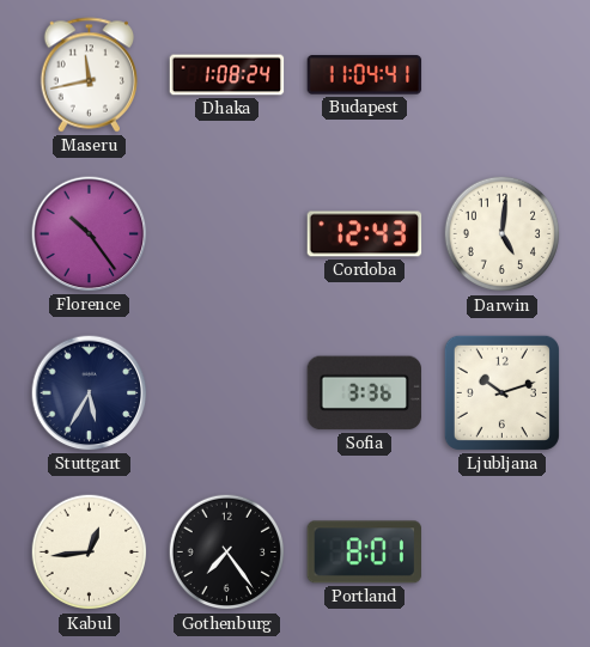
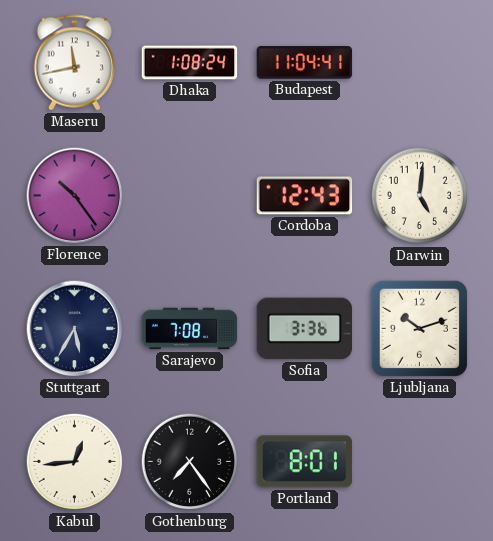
Sarajevo: none -> 7:08
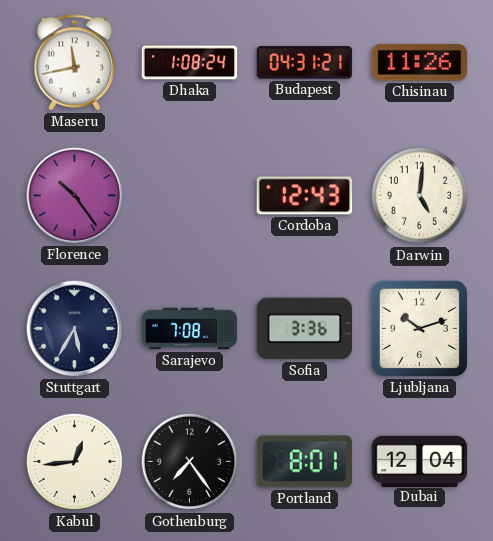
Budapest: 11:04 -> 04:31
Chisinau: none -> 11:26
Dubai: none -> 12:04
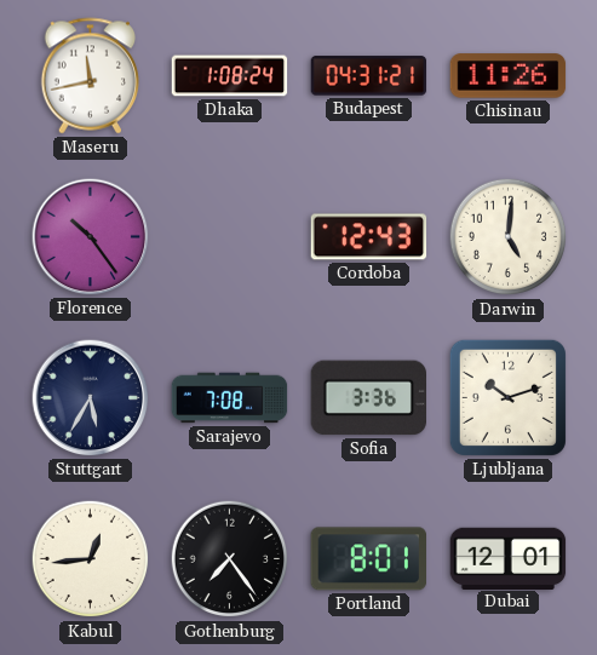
Dubai: 12:04 -> 12:01
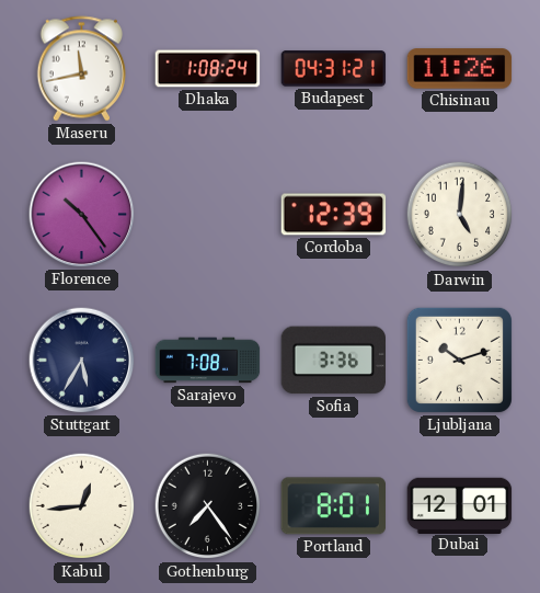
Cordoba: 12:43 -> 12:39
